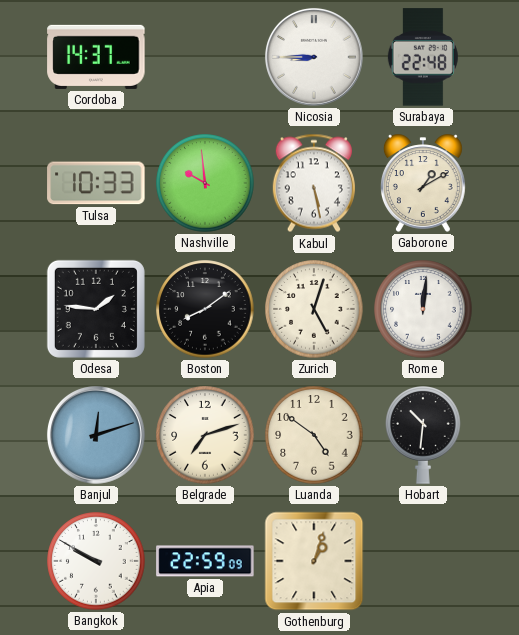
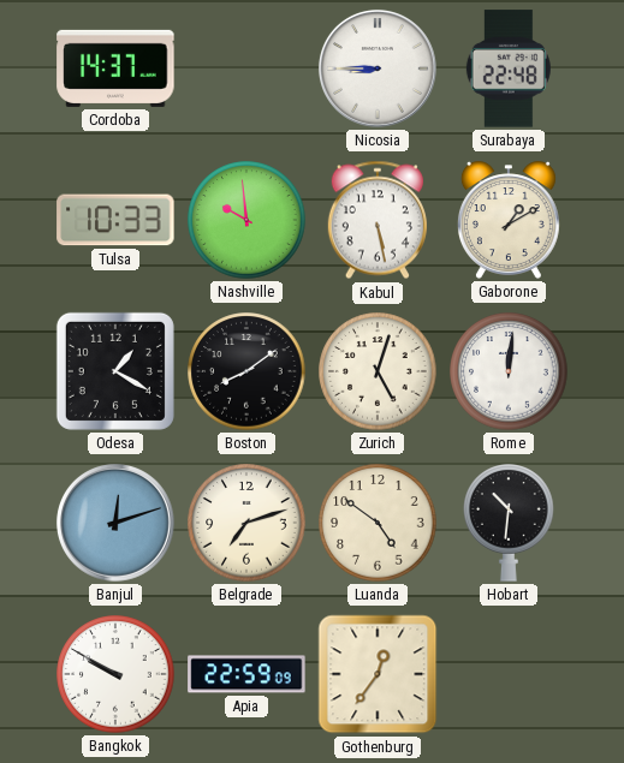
Odesa: 1:46 -> 1:20
Gothenburg: 1:03 -> 12:36
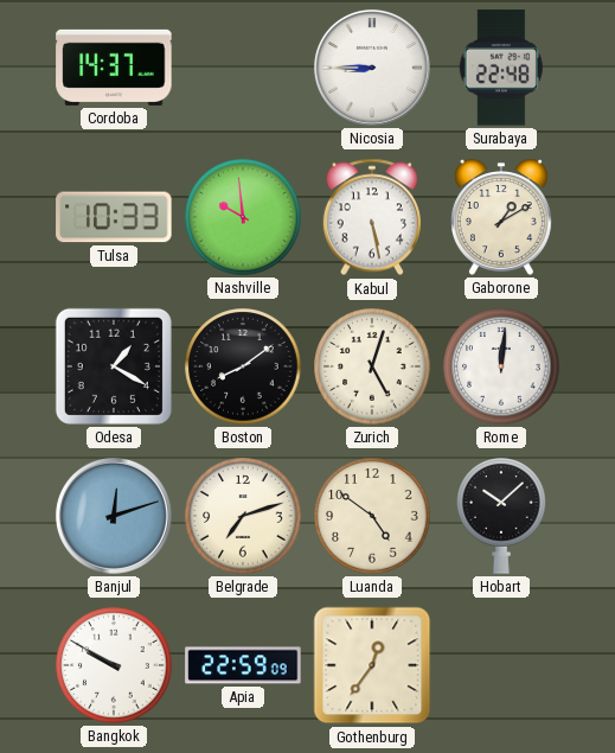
Hobart: 10:31 -> 10:08
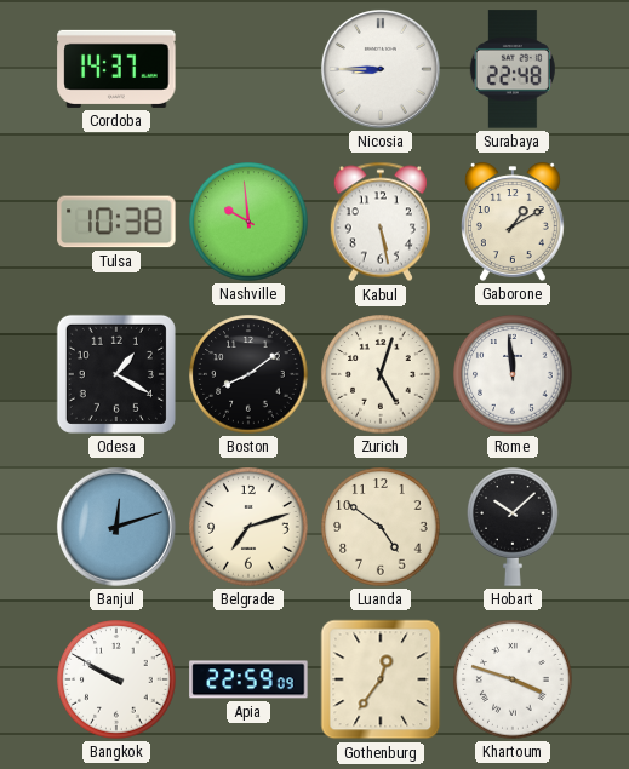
Tulsa: 10:33 -> 10:38
Rome: 12:01 -> 11:59
Khartoum: none -> 3:48
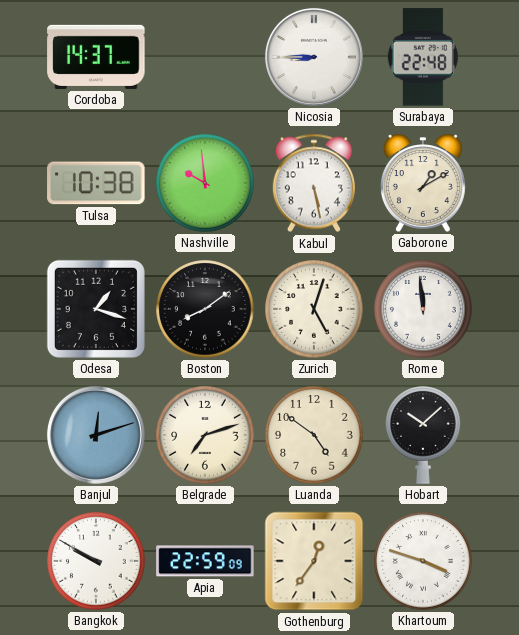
Odesa: 1:20 -> 1:18
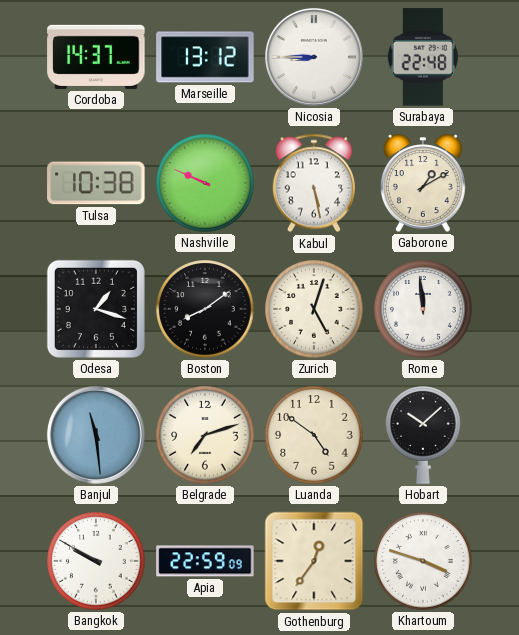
Marseille: none -> 13:12
Nashville: 9:59 -> 9:49
Banjul: 12:12 -> 11:29
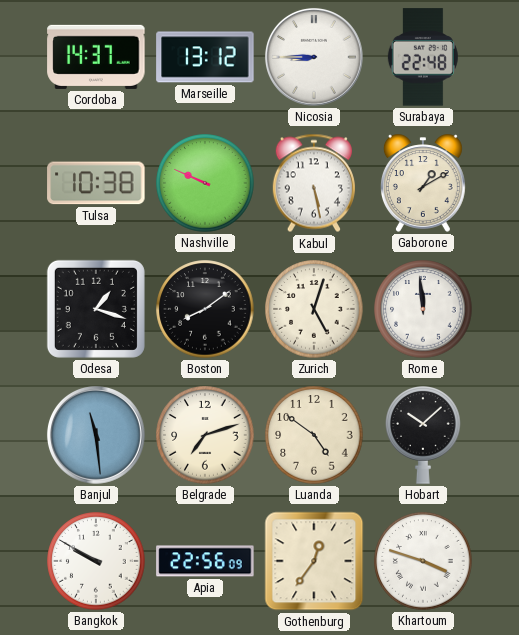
Apia: 22:59 -> 22:56
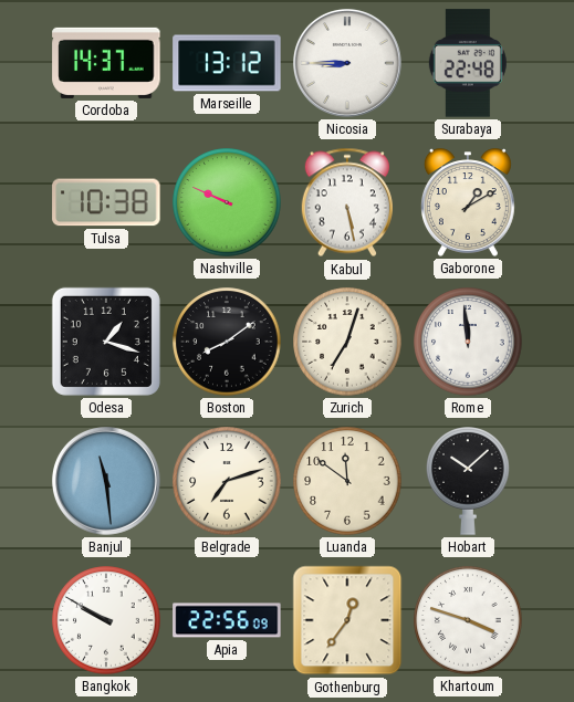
Zurich: 5:03 -> 7:03
Luanda: 4:51 -> 11:51
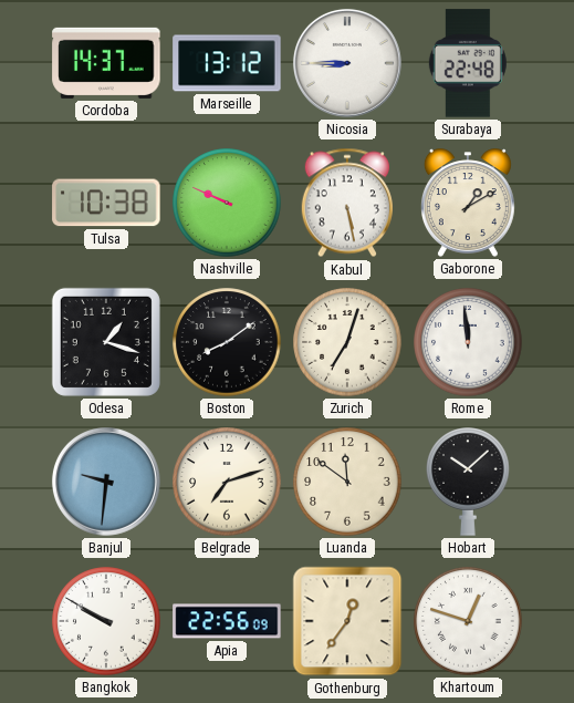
Banjul: 11:29 -> 9:31
Khartoum: 3:48 -> 12:48
